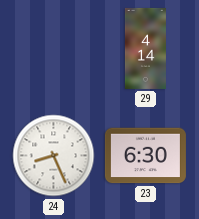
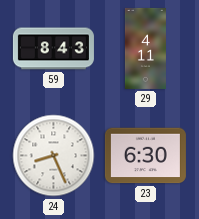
59: none -> 8:43
29: 4:14 -> 4:11
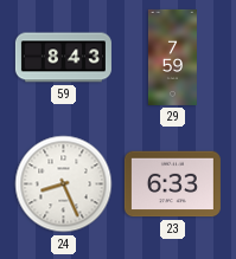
29: 4:11 -> 7:59
23: 6:30 -> 6:33
